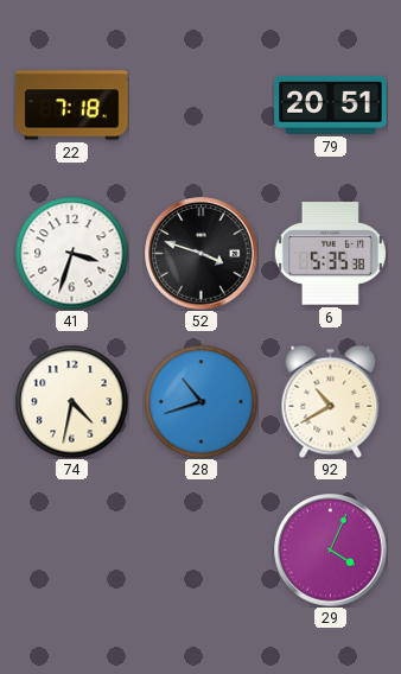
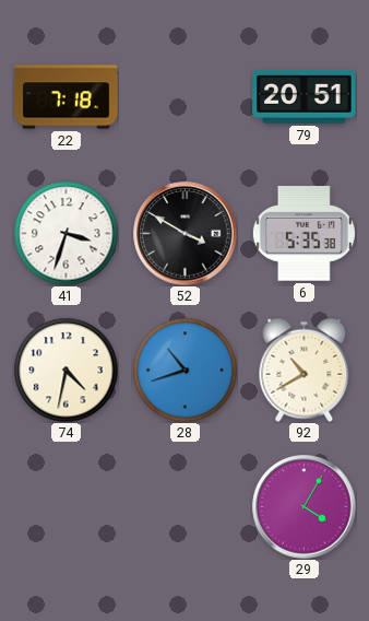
52: 3:48 -> 3:50
29: 4:04 -> 4:05
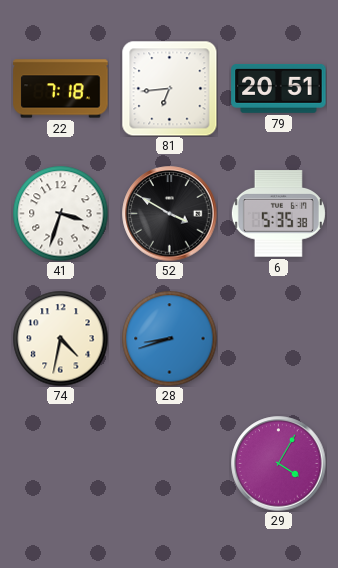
81: none -> 6:44
28: 10:42 -> 8:42
92: 10:40 -> none
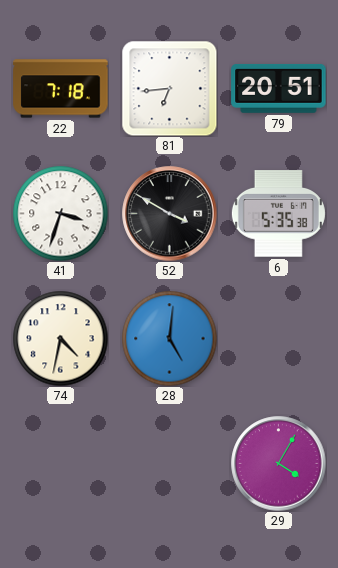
28: 8:42 -> 5:01
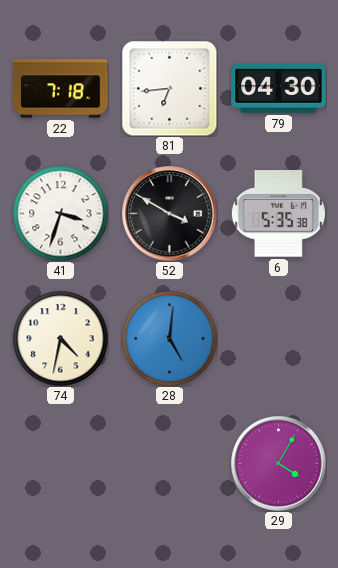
79: 20:51 -> 04:30
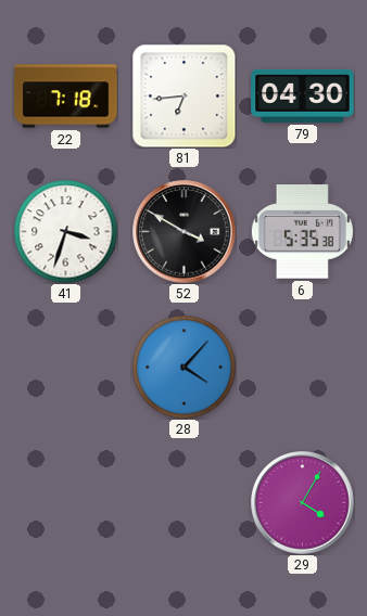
74: 4:32 -> none
28: 5:01 -> 4:07
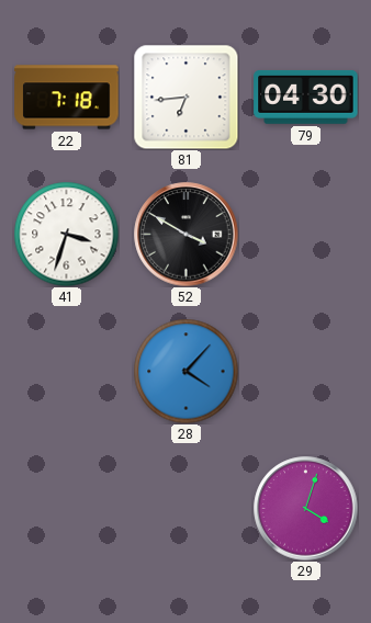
6: 5:35 -> none
29: 4:05 -> 4:03
